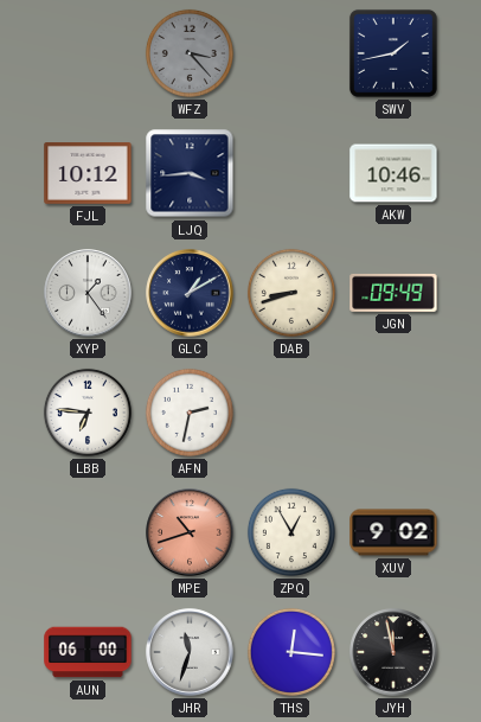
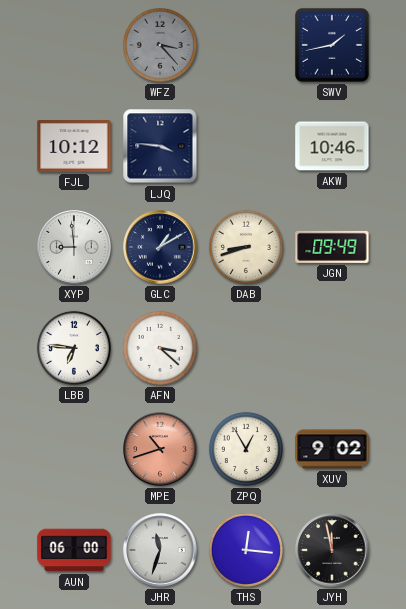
LJQ: 3:44 -> 3:46
XYP: 1:24 -> 8:59
AFN: 2:32 -> 3:22
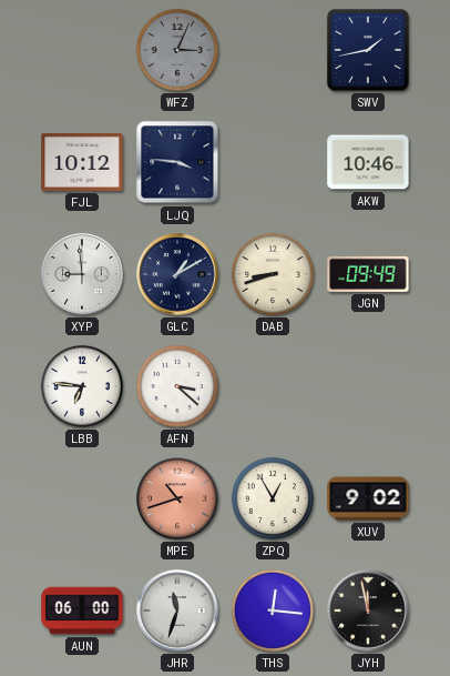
WFZ: 3:23 -> 3:04
